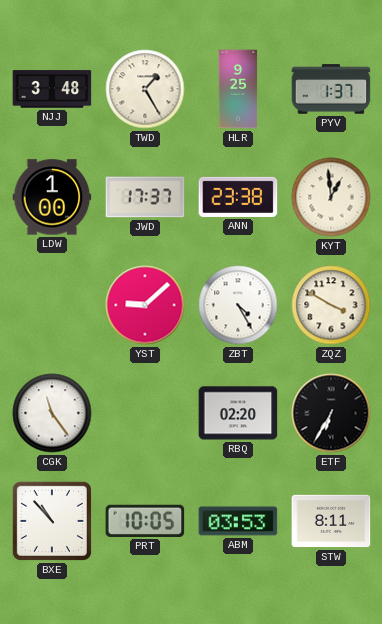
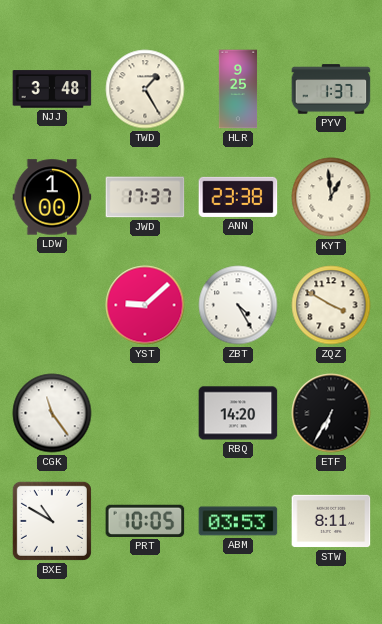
RBQ: 02:20 -> 14:20
BXE: 10:53 -> 10:50
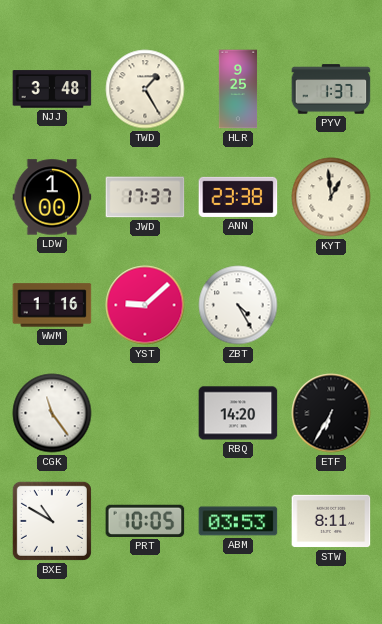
WWM: none -> 1:16
ZQZ: 3:50 -> none
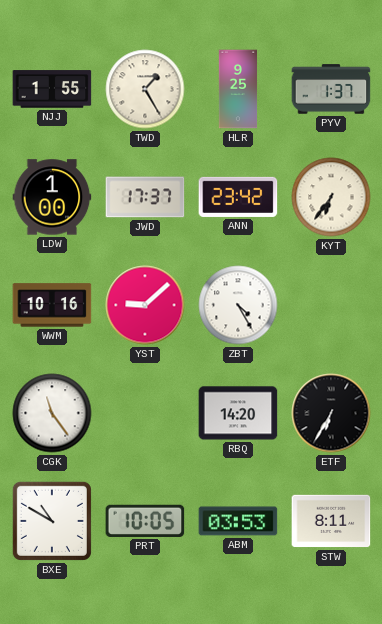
NJJ: 3:48 -> 1:55
ANN: 23:38 -> 23:42
KYT: 12:59 -> 6:36
WWM: 1:16 -> 10:16
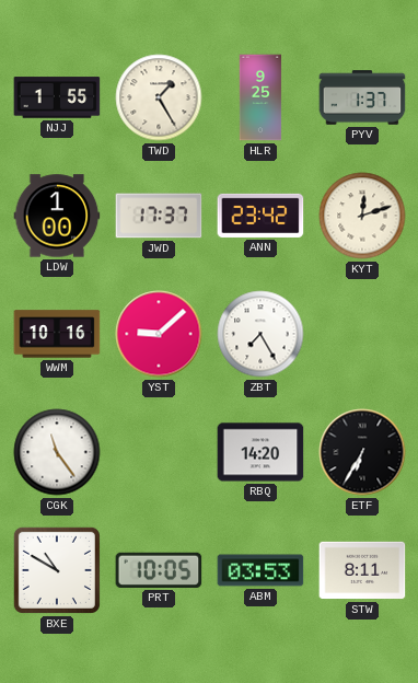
KYT: 6:36 -> 12:12
ZBT: 4:25 -> 7:25
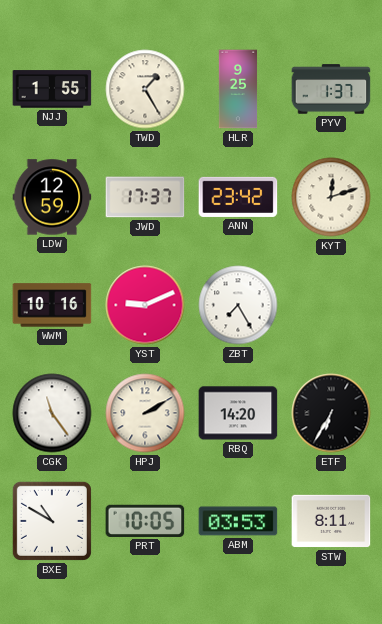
LDW: 1:00 -> 12:59
YST: 9:08 -> 9:11
HPJ: none -> 2:10
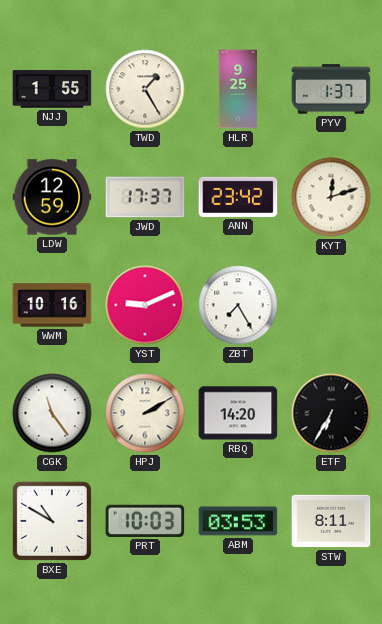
PRT: 10:05 -> 10:03
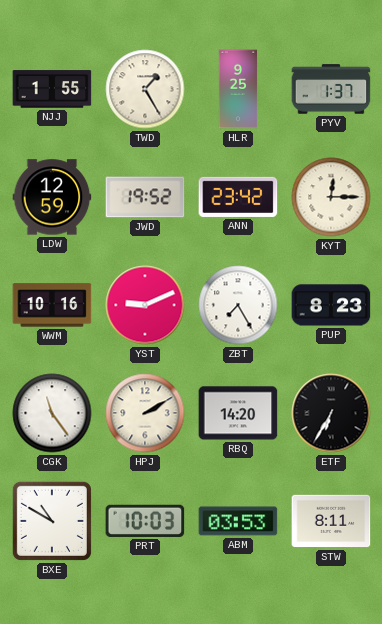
JWD: 17:37 -> 19:52
KYT: 12:12 -> 12:15
PUP: none -> 8:23
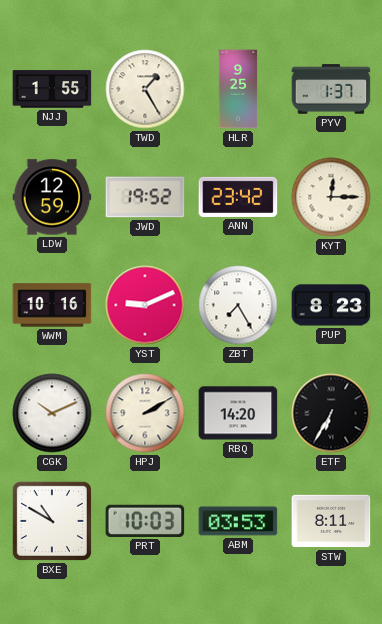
CGK: 11:24 -> 10:11
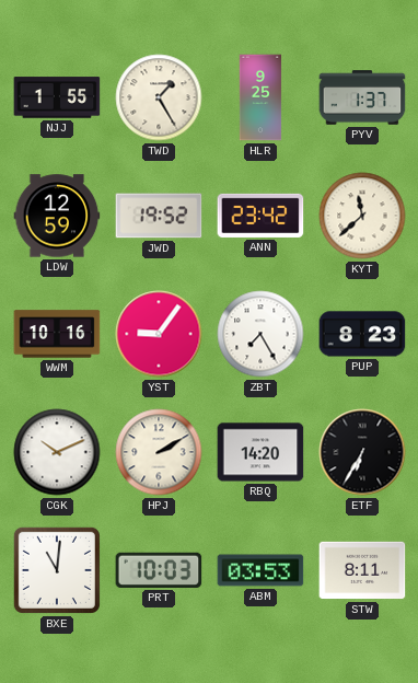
KYT: 12:15 -> 11:38
YST: 9:11 -> 9:06
BXE: 10:50 -> 11:01
